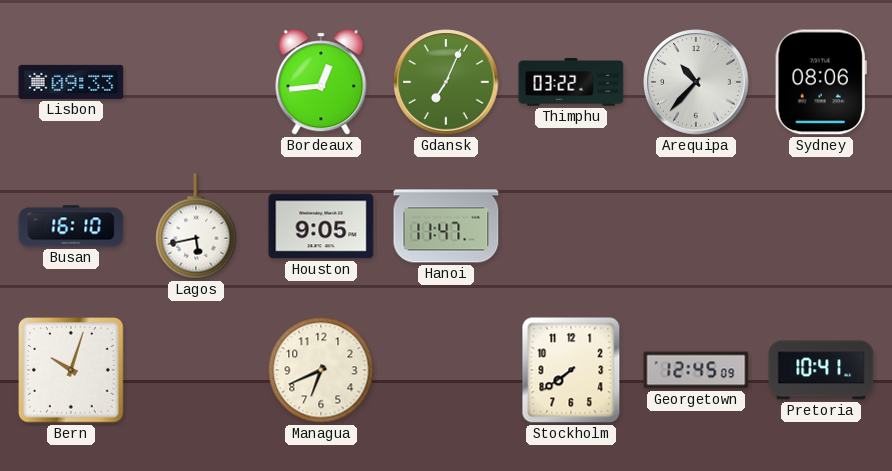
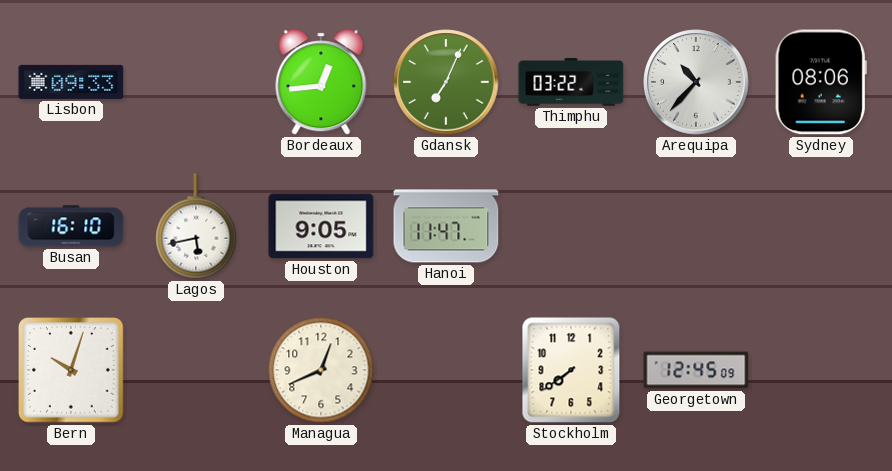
Managua: 6:41 -> 12:41
Pretoria: 10:41 -> none
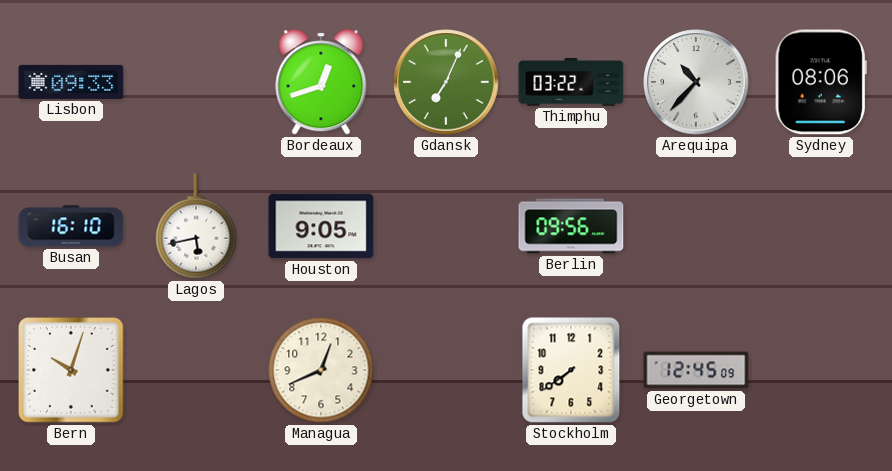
Bordeaux: 12:44 -> 12:42
Hanoi: 11:47 -> none
Berlin: none -> 09:56
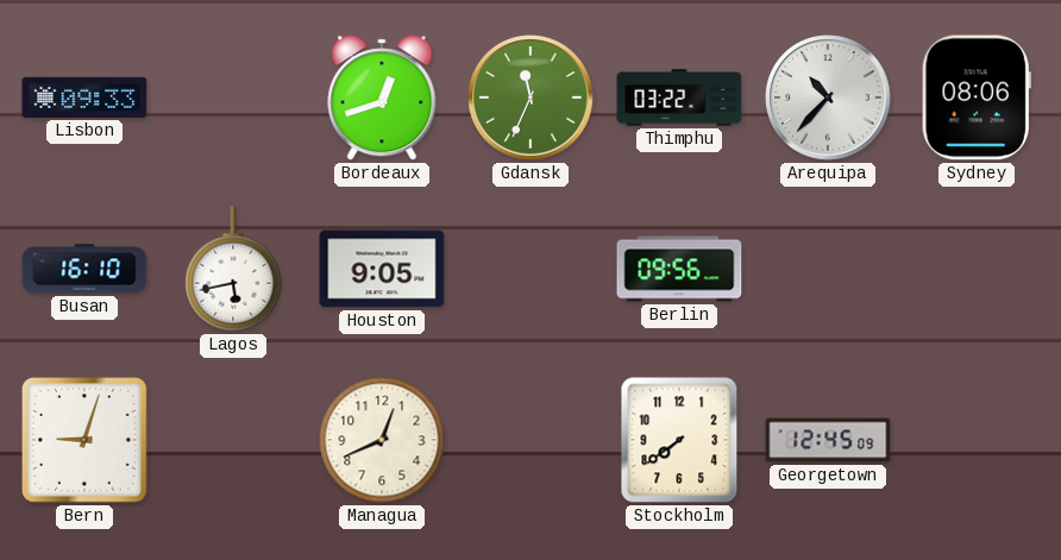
Gdansk: 7:04 -> 11:34
Bern: 10:03 -> 9:03
